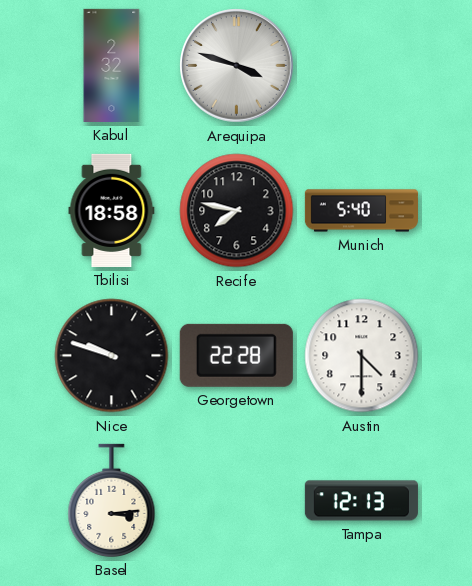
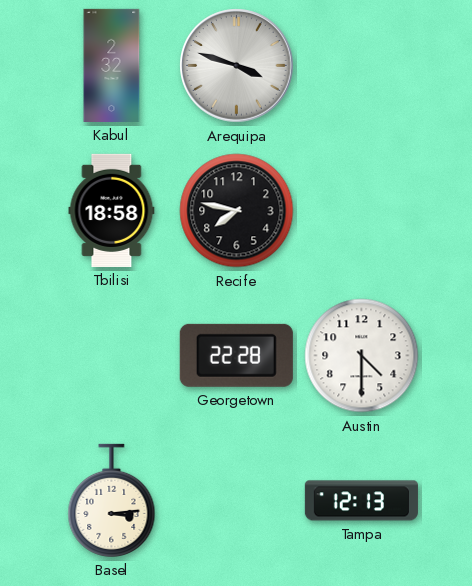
Munich: 5:40 -> none
Nice: 9:48 -> none
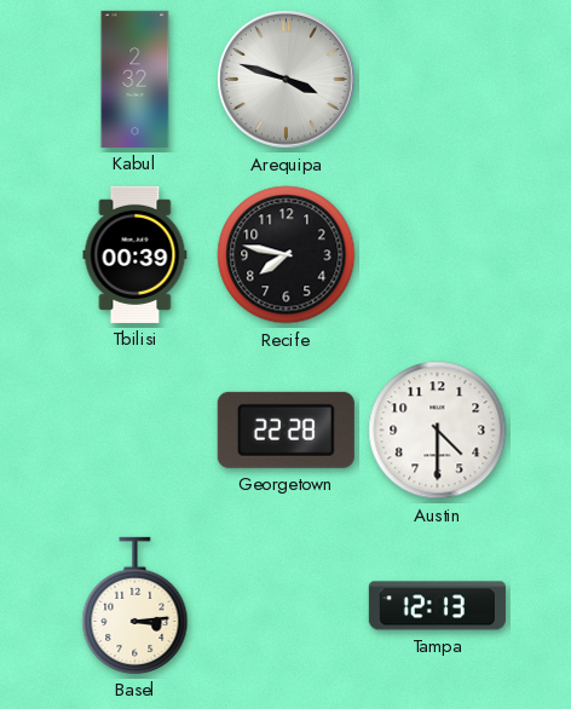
Tbilisi: 18:58 -> 00:39
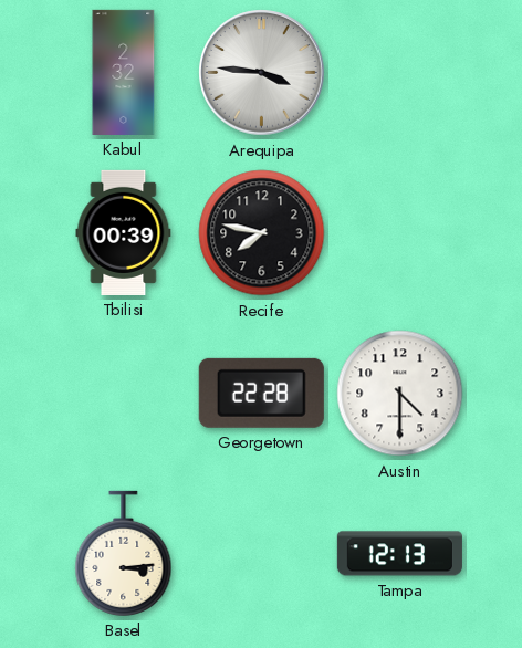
Arequipa: 3:48 -> 3:46
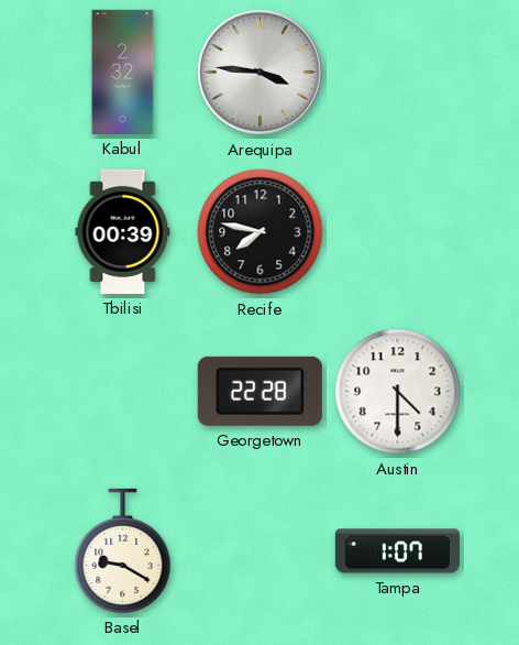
Basel: 3:14 -> 9:20
Tampa: 12:13 -> 1:07
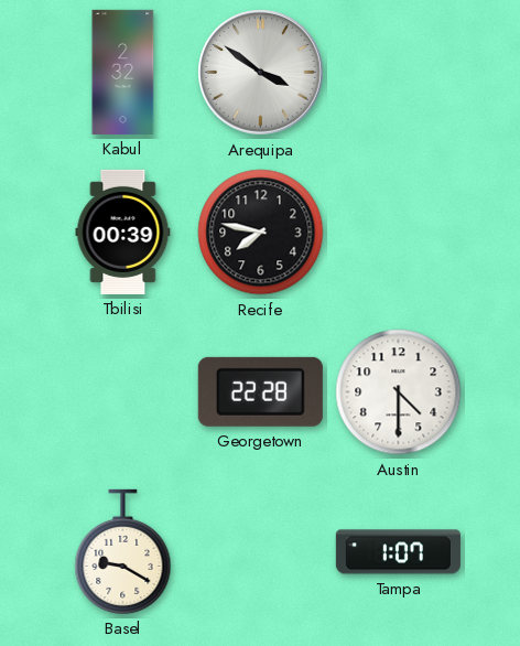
Arequipa: 3:46 -> 3:51
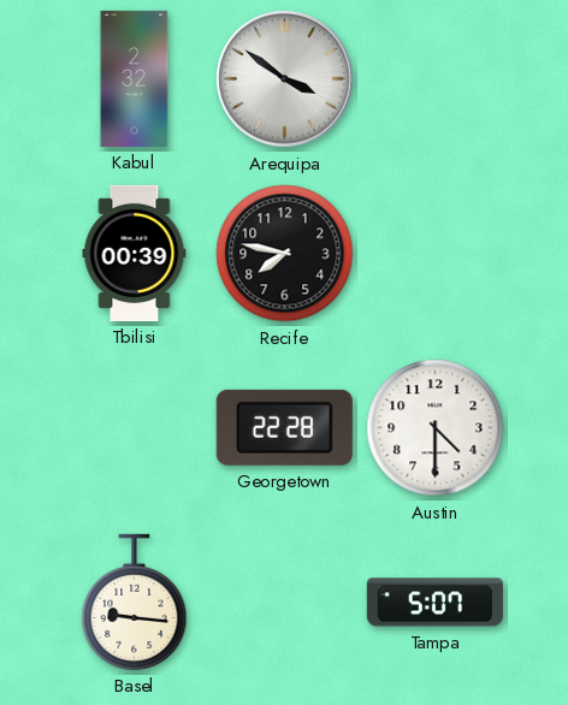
Basel: 9:20 -> 9:16
Tampa: 1:07 -> 5:07
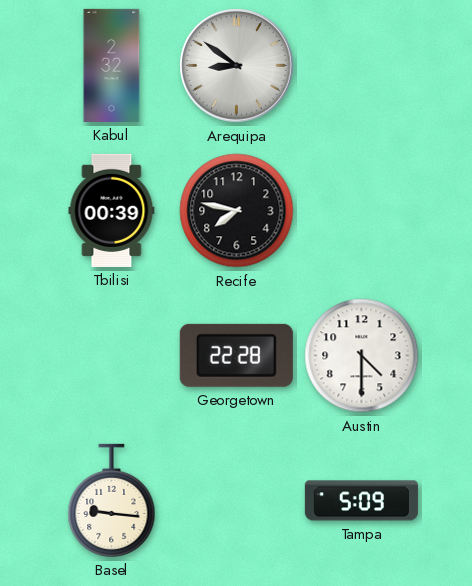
Arequipa: 3:51 -> 8:51
Tampa: 5:07 -> 5:09
